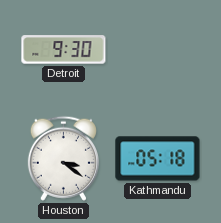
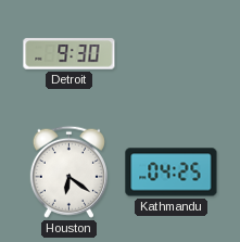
Houston: 3:21 -> 6:21
Kathmandu: 05:18 -> 04:25
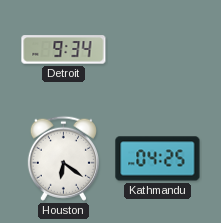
Detroit: 9:30 -> 9:34
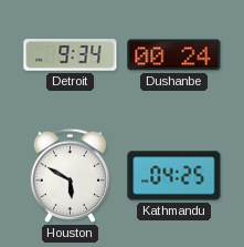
Dushanbe: none -> 00:24
Houston: 6:21 -> 5:50
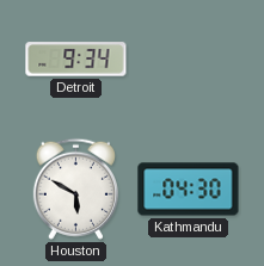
Dushanbe: 00:24 -> none
Kathmandu: 04:25 -> 04:30
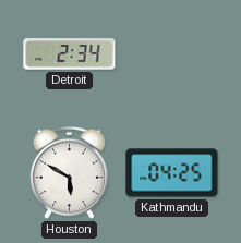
Detroit: 9:34 -> 2:34
Kathmandu: 04:30 -> 04:25
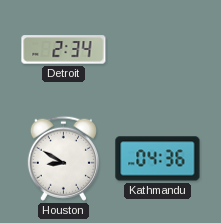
Houston: 5:50 -> 8:50
Kathmandu: 04:25 -> 04:36
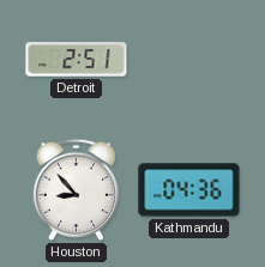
Detroit: 2:34 -> 2:51
Houston: 8:50 -> 8:53
